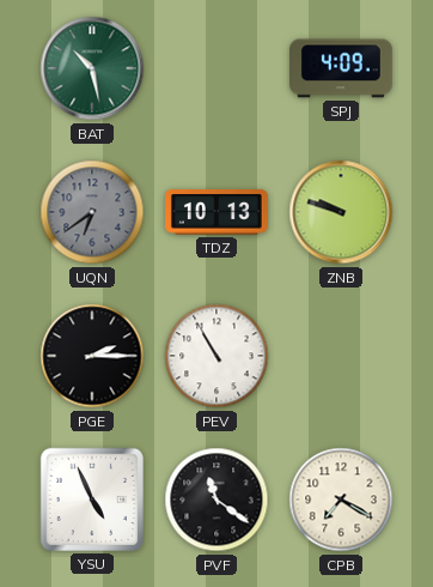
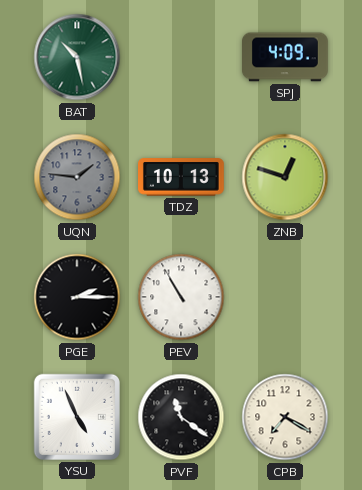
UQN: 6:39 -> 1:46
ZNB: 9:48 -> 12:48
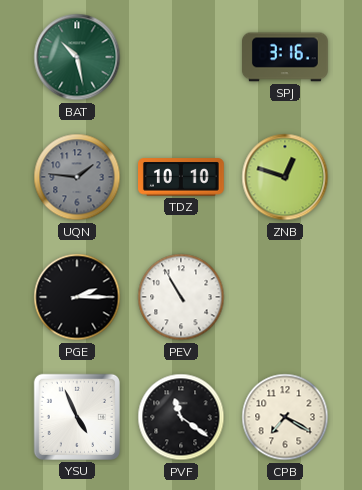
SPJ: 4:09 -> 3:16
TDZ: 10:13 -> 10:10
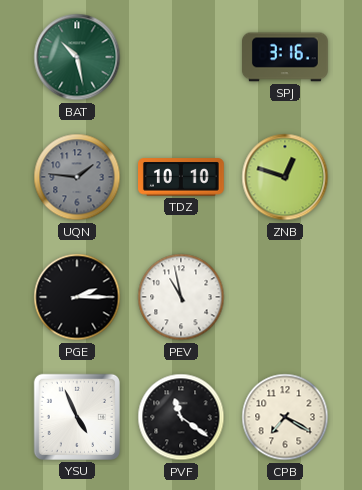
PEV: 10:55 -> 10:58
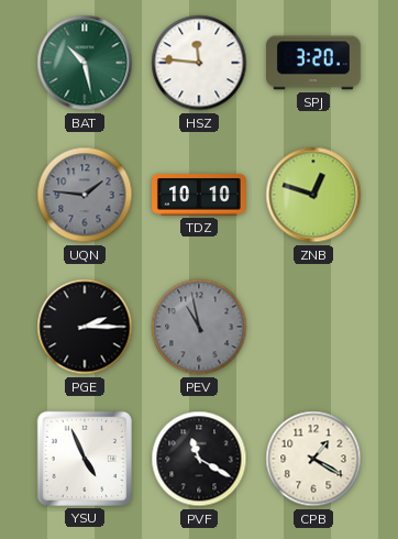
HSZ: none -> 11:46
SPJ: 3:16 -> 3:20
PEV dial: white -> grey
PVF: 11:21 -> 11:20
CPB: 7:20 -> 1:20
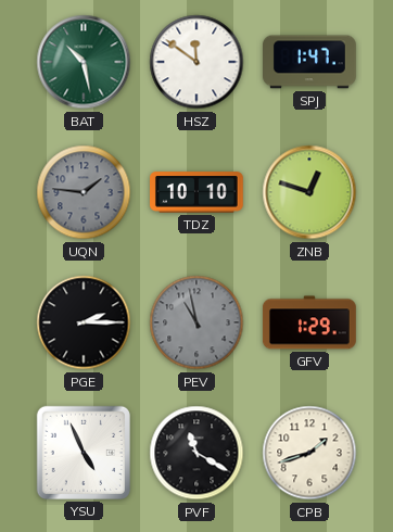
HSZ: 11:46 -> 11:51
SPJ: 3:20 -> 1:47
GFV: none -> 1:29
CPB: 1:20 -> 1:42
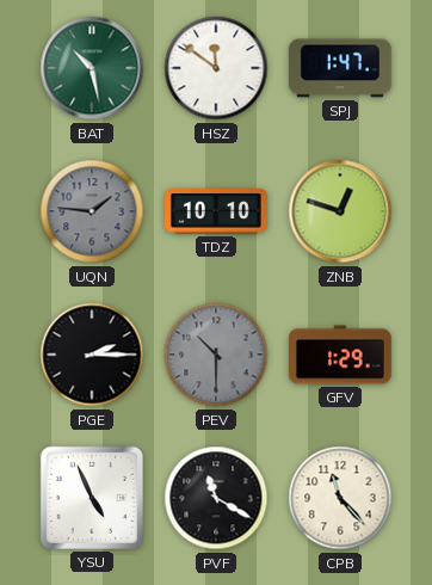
PEV: 10:58 -> 10:30
CPB: 1:42 -> 11:23
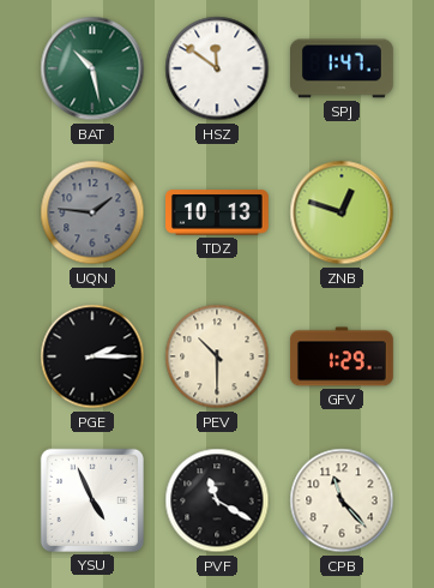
TDZ: 10:10 -> 10:13
PEV dial: grey -> cream
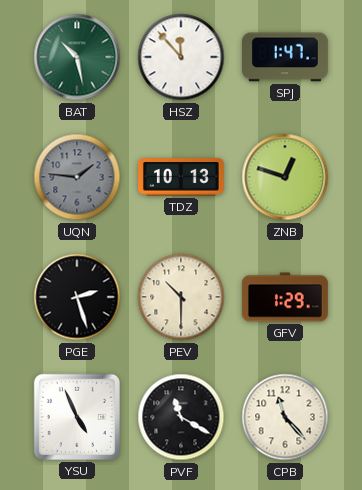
HSZ: 11:51 -> 11:53
PGE: 2:15 -> 2:27
